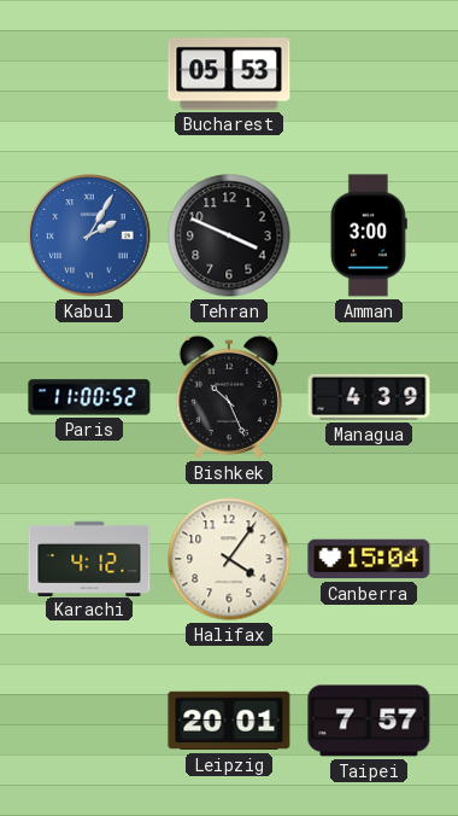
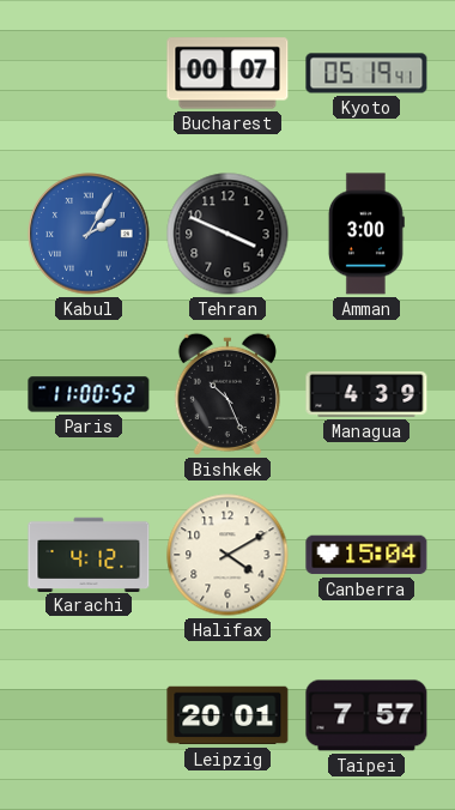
Bucharest: 05:53 -> 00:07
Kyoto: none -> 05:19
Halifax: 4:06 -> 4:10
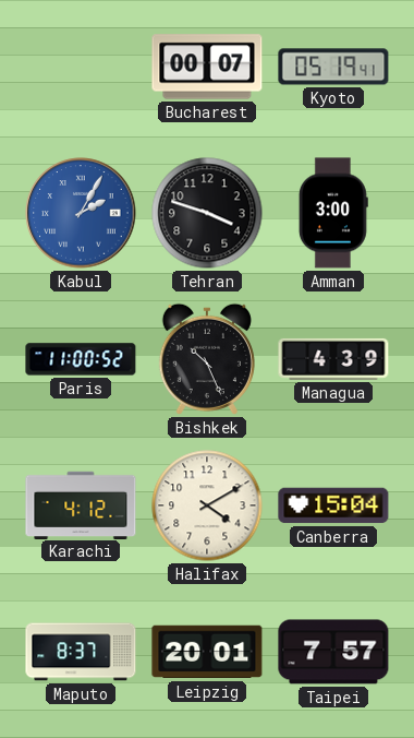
Tehran: 3:49 -> 3:48
Maputo: none -> 8:37
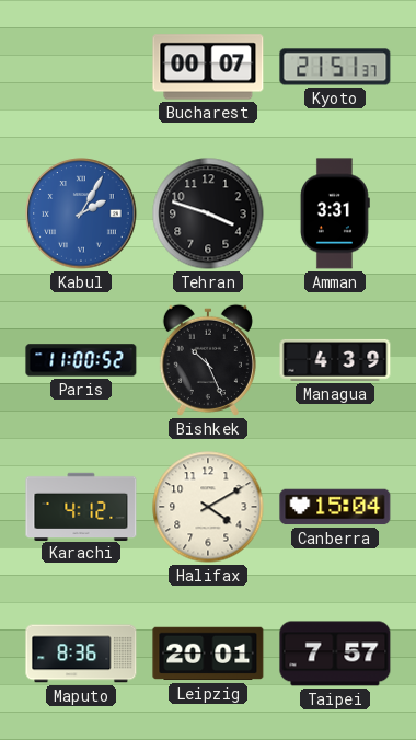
Kyoto: 05:19 -> 21:51
Amman: 3:00 -> 3:31
Maputo: 8:37 -> 8:36
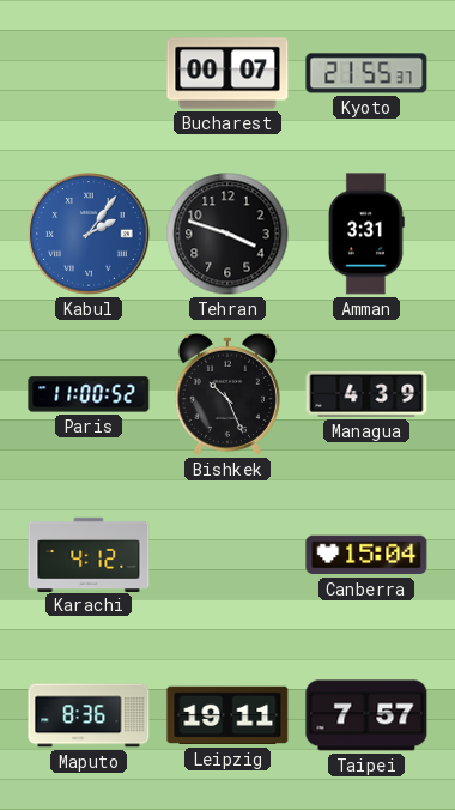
Kyoto: 21:51 -> 21:55
Kabul: 2:05 -> 2:06
Halifax: 4:10 -> none
Leipzig: 20:01 -> 19:11
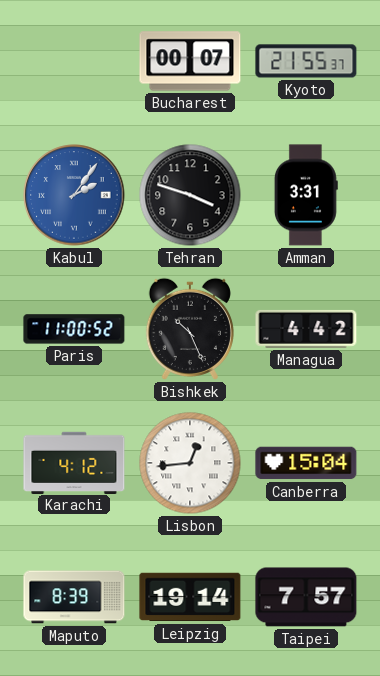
Managua: 4:39 -> 4:42
Lisbon: none -> 12:44
Maputo: 8:36 -> 8:39
Leipzig: 19:11 -> 19:14
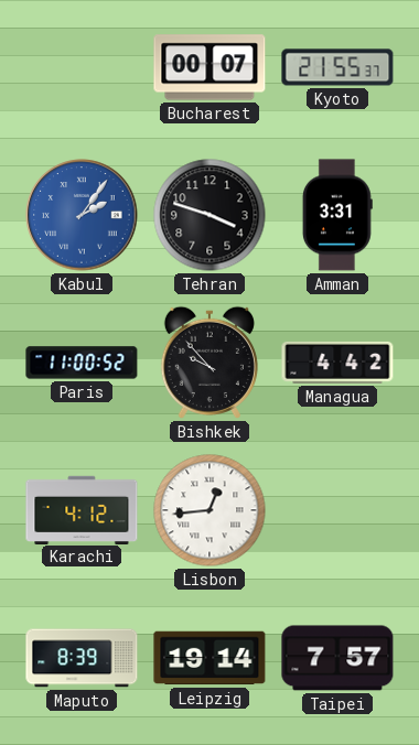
Bishkek: 10:26 -> 9:53
Canberra: 15:04 -> none
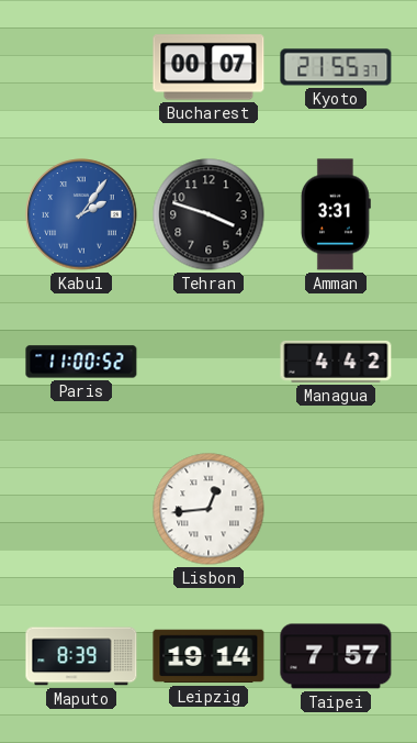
Bishkek: 9:53 -> none
Karachi: 4:12 -> none
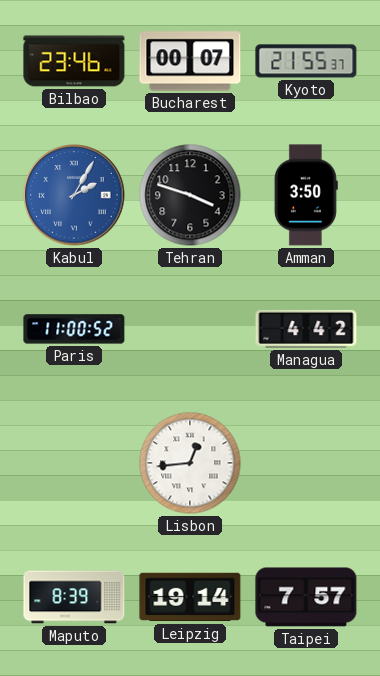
Bilbao: none -> 23:46
Kabul: 2:06 -> 2:05
Amman: 3:31 -> 3:50
